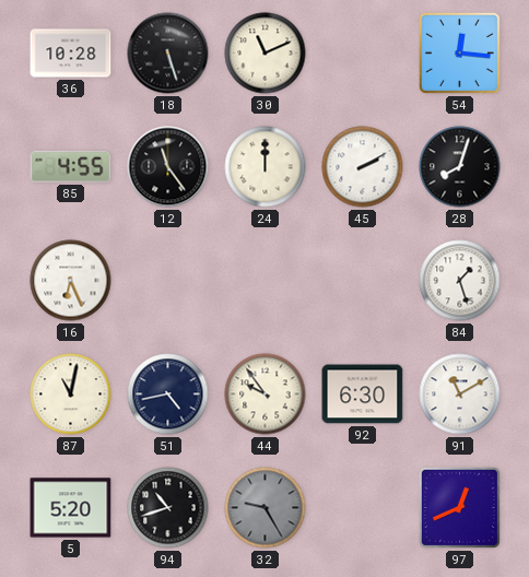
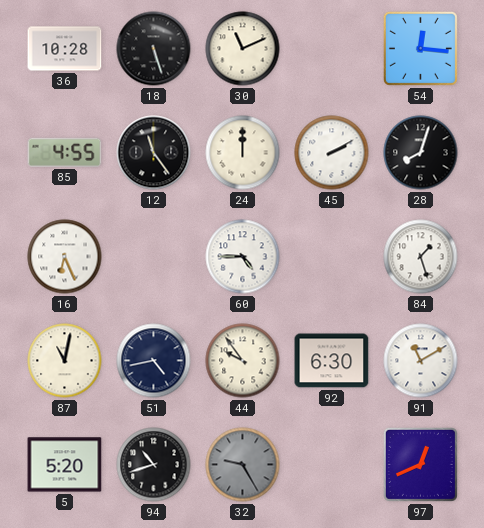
60: none -> 4:45
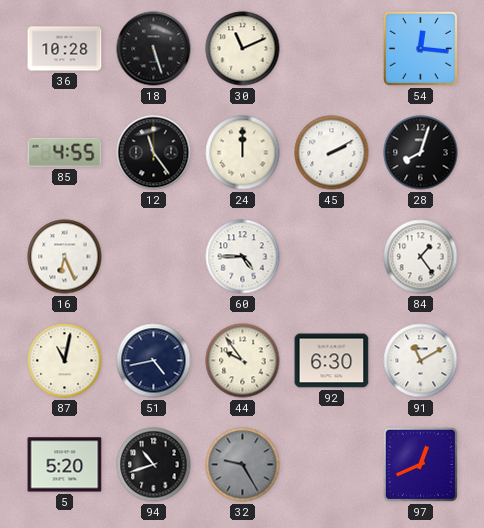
84: 1:27 -> 1:24
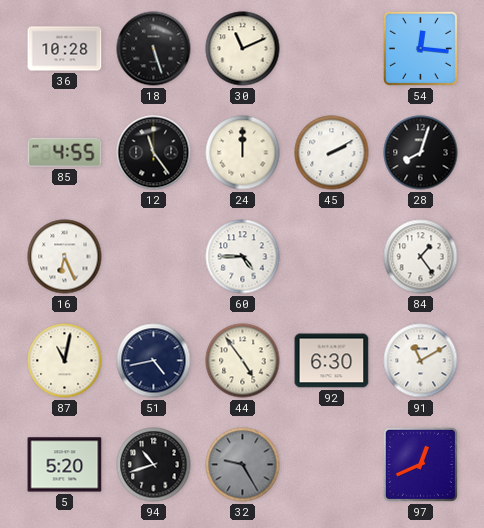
44: 9:54 -> 4:54
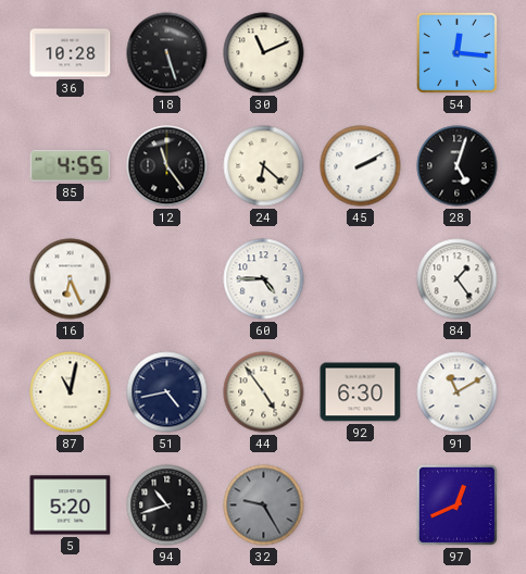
24: 12:00 -> 6:22
28: 8:03 -> 5:03
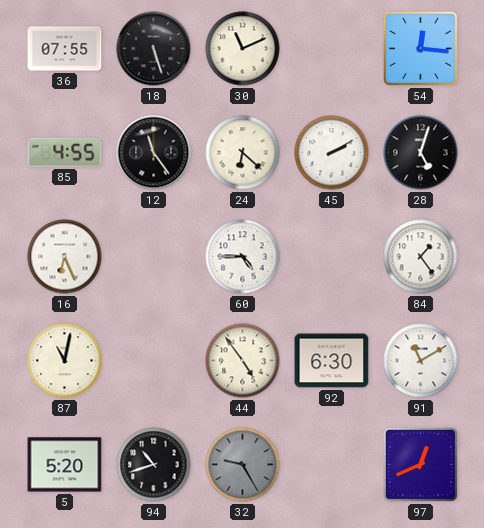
36: 10:28 -> 07:55
51: 4:43 -> none
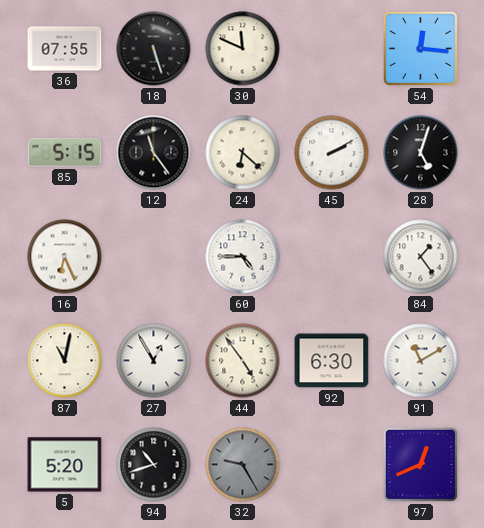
30: 11:11 -> 11:49
85: 4:55 -> 5:15
27: none -> 12:55
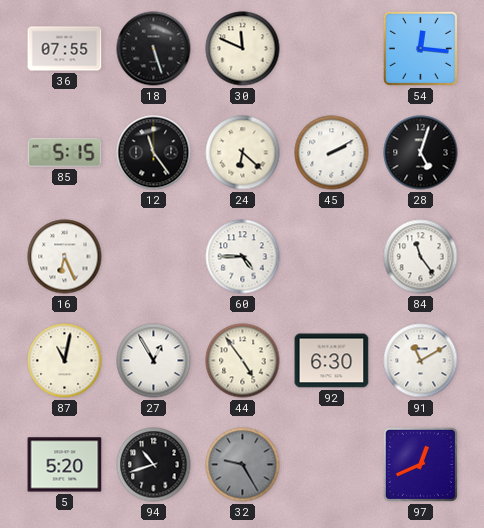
84: 1:24 -> 11:24
